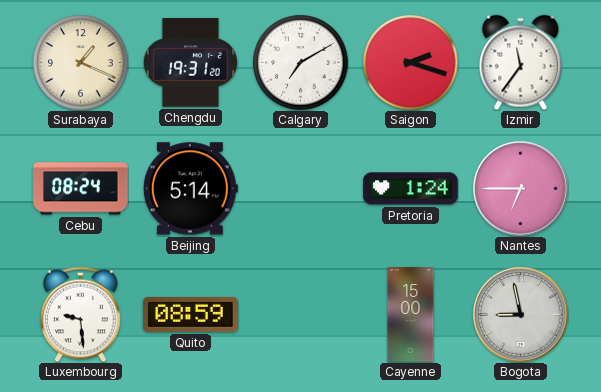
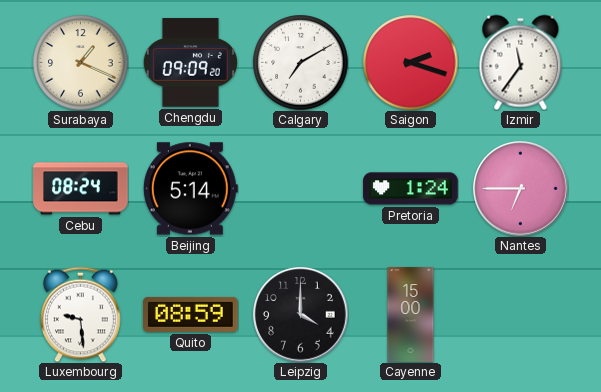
Chengdu: 19:31 -> 09:09
Leipzig: none -> 4:00
Bogota: 8:58 -> none
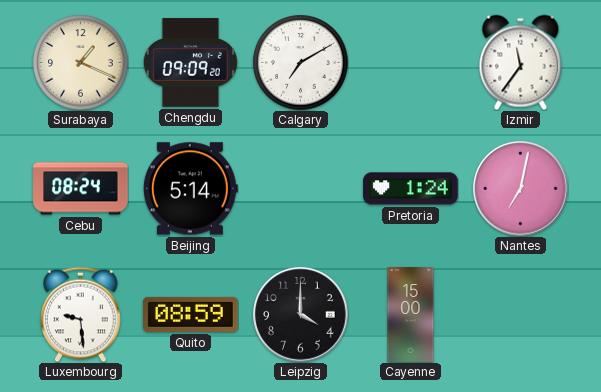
Saigon: 2:18 -> none
Nantes: 6:45 -> 7:02
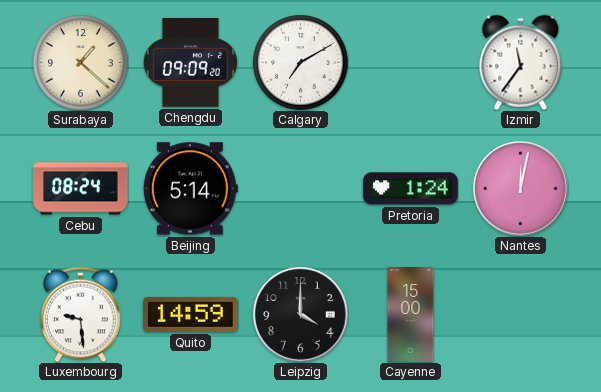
Surabaya: 1:19 -> 1:22
Nantes: 7:02 -> 12:02
Quito: 08:59 -> 14:59
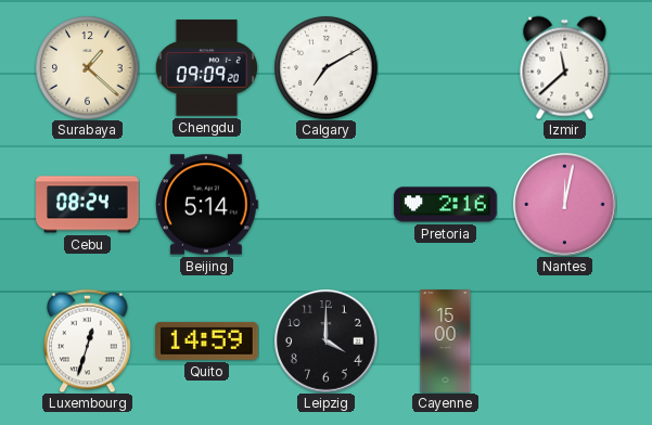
Izmir: 11:36 -> 11:38
Pretoria: 1:24 -> 2:16
Luxembourg: 9:29 -> 12:33
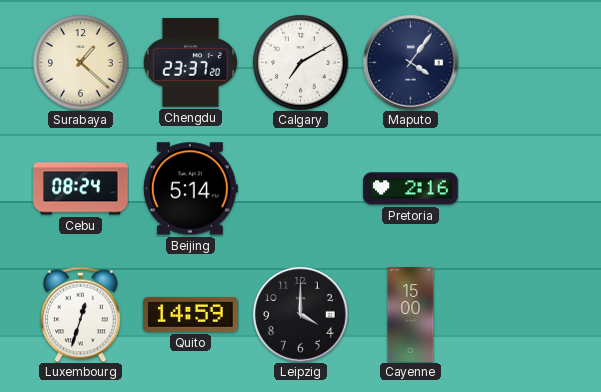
Chengdu: 09:09 -> 23:37
Maputo: none -> 4:06
Izmir: 11:38 -> none
Nantes: 12:02 -> none
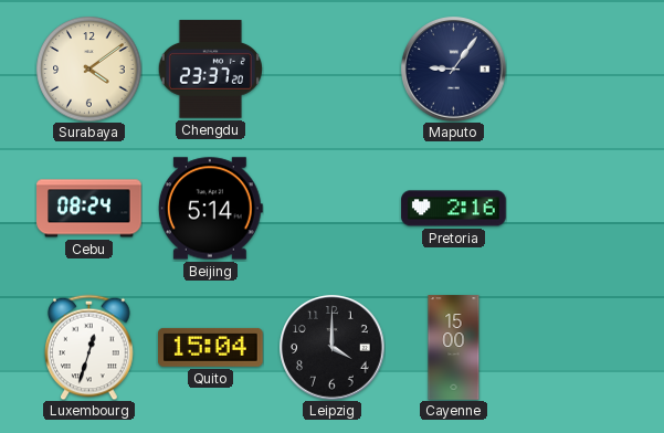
Surabaya: 1:22 -> 4:09
Calgary: 7:10 -> none
Maputo: 4:06 -> 9:06
Quito: 14:59 -> 15:04
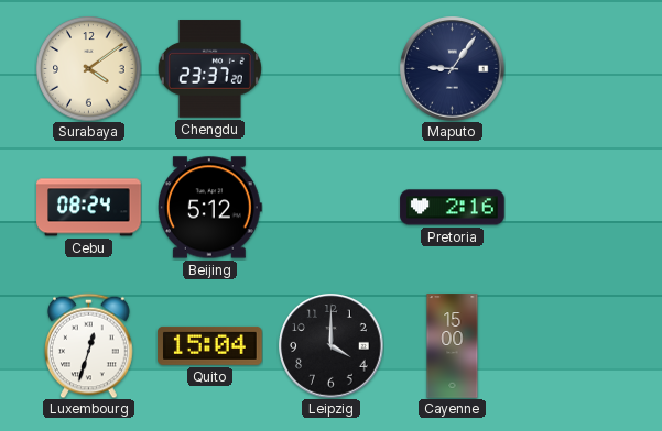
Beijing: 5:14 -> 5:12
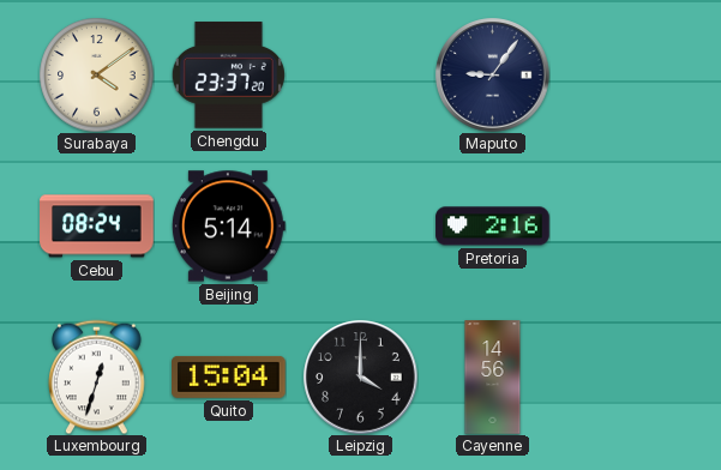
Beijing: 5:12 -> 5:14
Cayenne: 15:00 -> 14:56
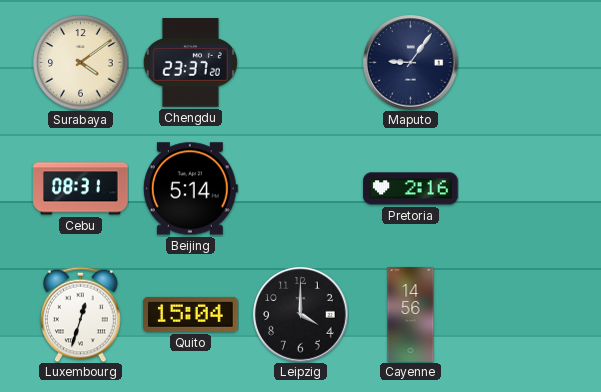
Cebu: 08:24 -> 08:31
